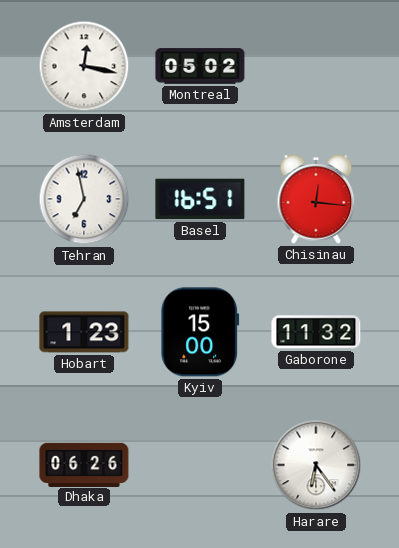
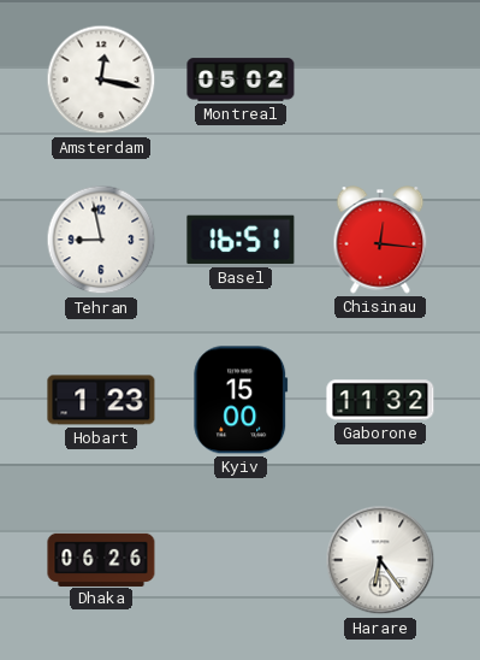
Tehran: 6:58 -> 8:58
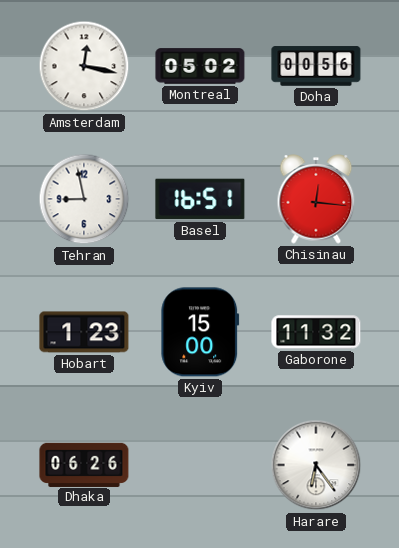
Doha: none -> 00:56
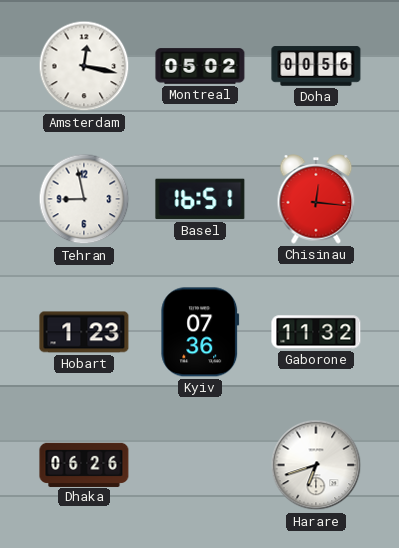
Kyiv: 15:00 -> 07:36
Harare: 6:24 -> 6:42
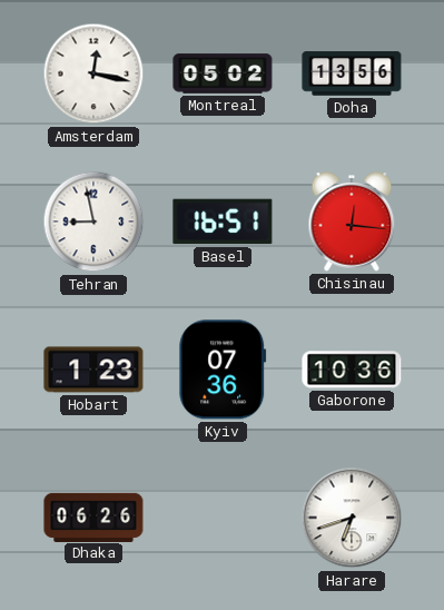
Doha: 00:56 -> 13:56
Gaborone: 11:32 -> 10:36
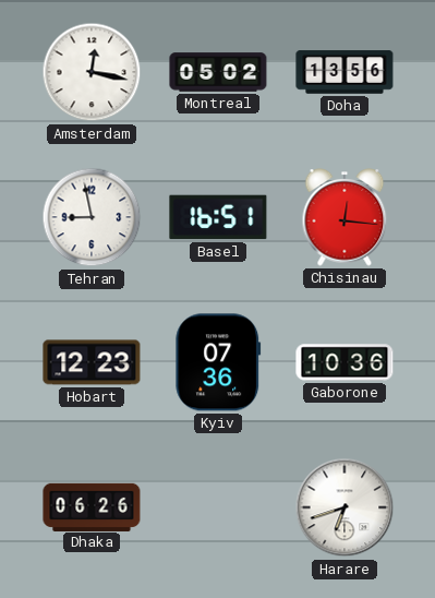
Hobart: 1:23 -> 12:23
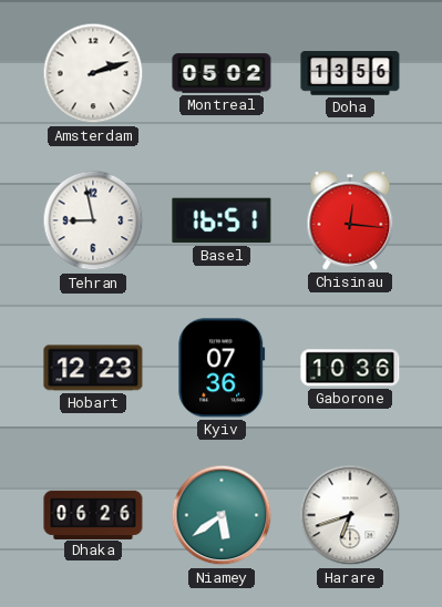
Amsterdam: 12:17 -> 2:12
Niamey: none -> 5:39
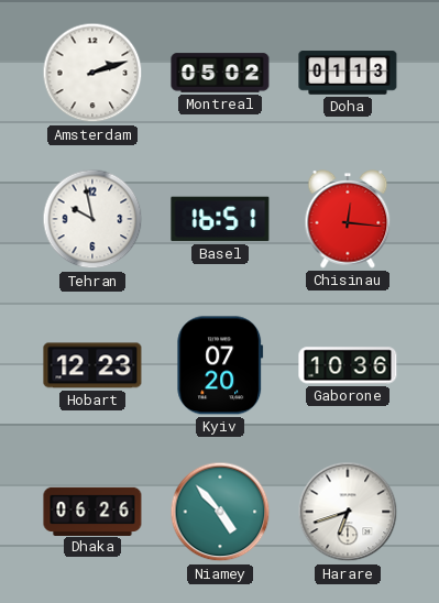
Doha: 13:56 -> 01:13
Tehran: 8:58 -> 9:58
Kyiv: 07:36 -> 07:20
Niamey: 5:39 -> 4:53
